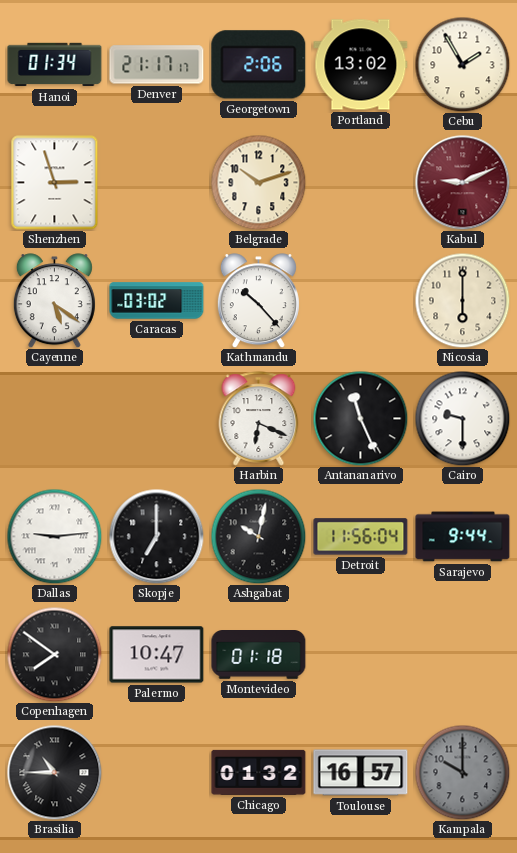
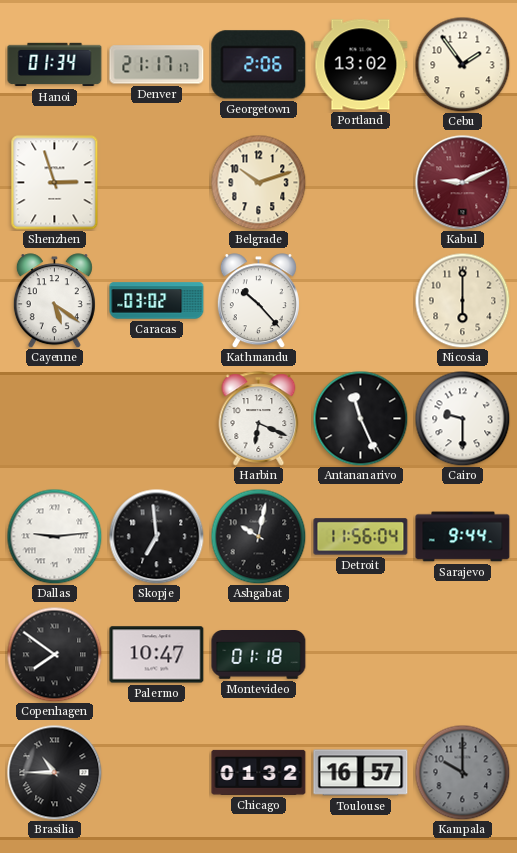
Cebu: 1:55 -> 1:54
Skopje: 7:00 -> 6:59
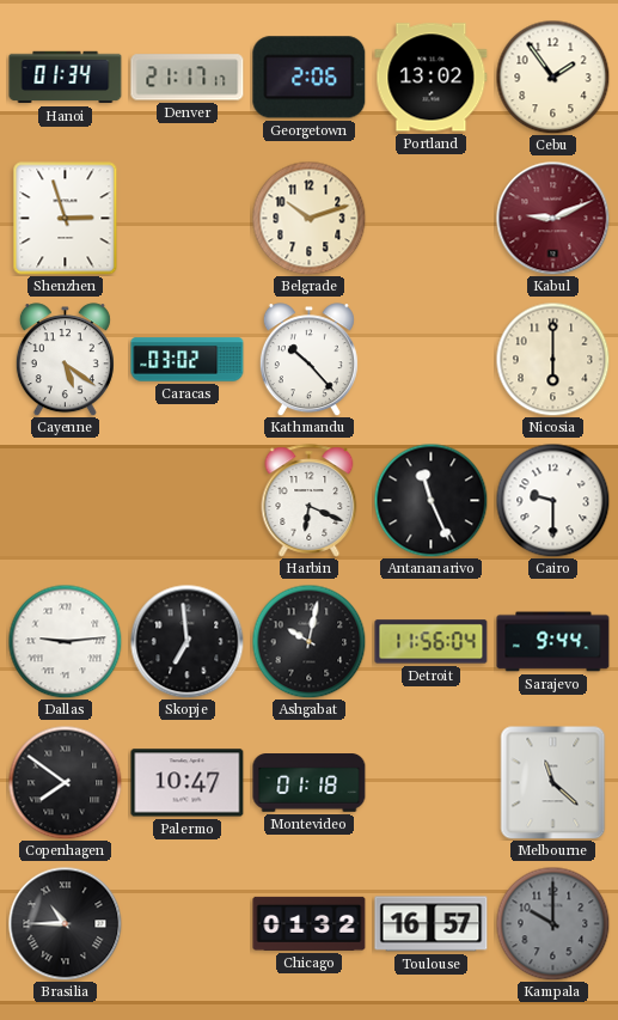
Melbourne: none -> 11:22
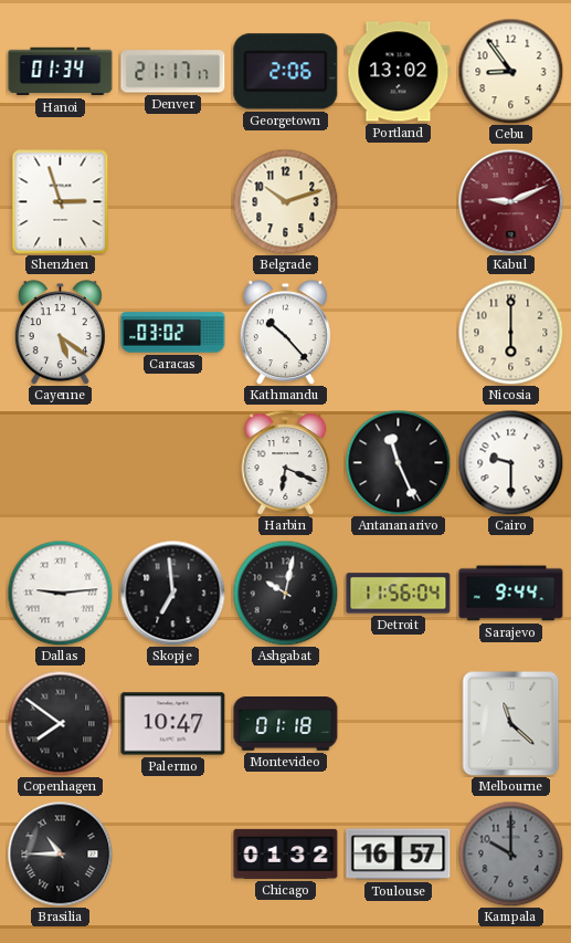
Cebu: 1:54 -> 8:54
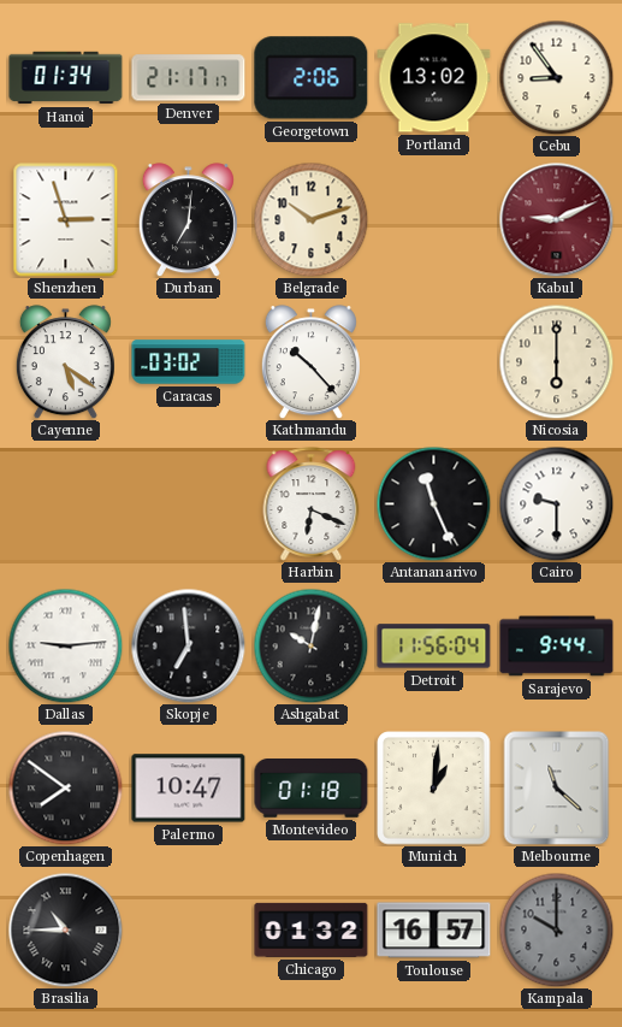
Durban: none -> 7:01
Munich: none -> 1:01
